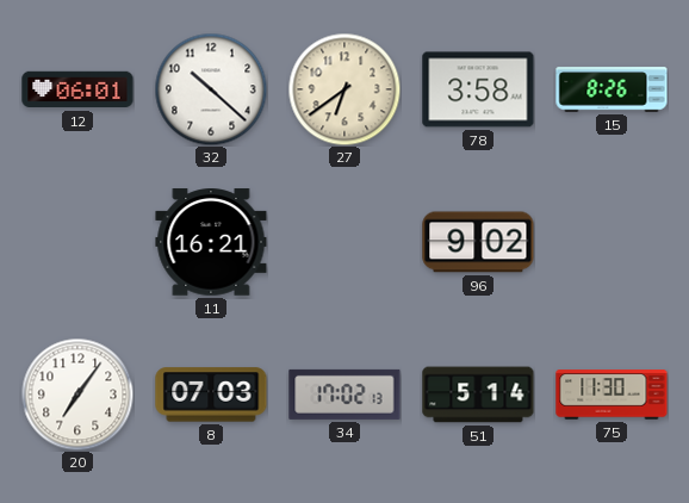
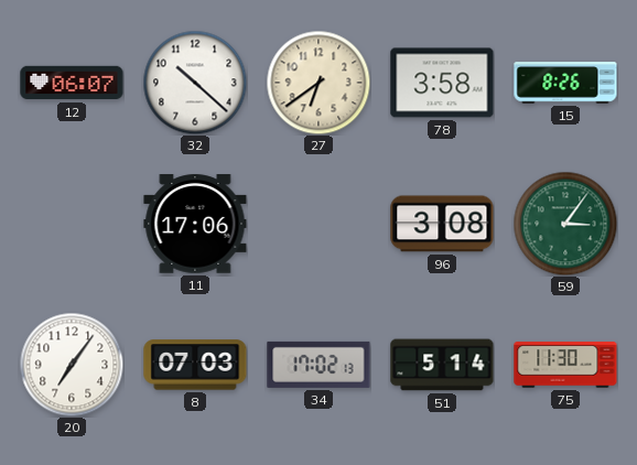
12: 06:01 -> 06:07
11: 16:21 -> 17:06
96: 9:02 -> 3:08
59: none -> 3:06
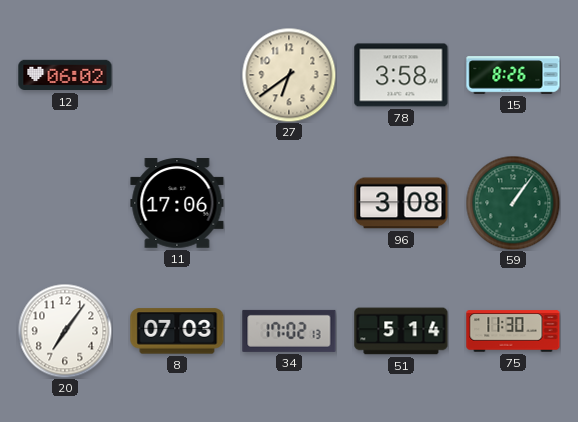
12: 06:07 -> 06:02
32: 10:22 -> none
59: 3:06 -> 1:06
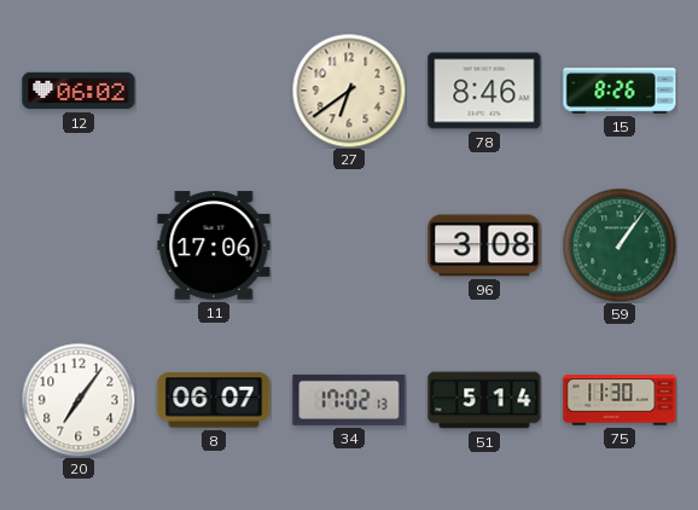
78: 3:58 -> 8:46
8: 07:03 -> 06:07
